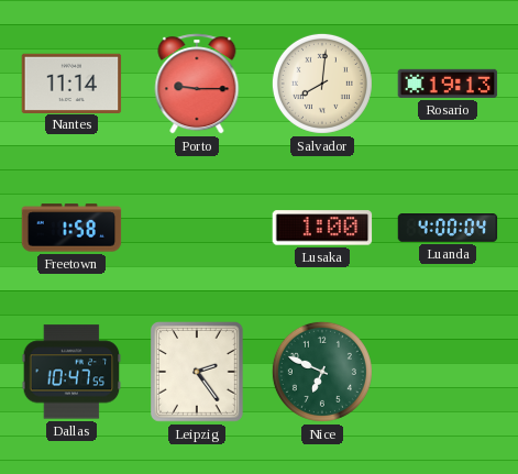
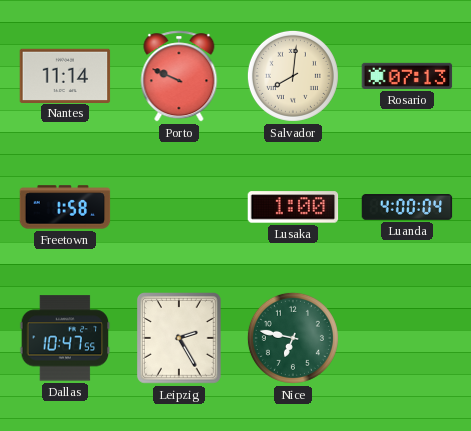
Porto: 9:15 -> 9:49
Rosario: 19:13 -> 07:13
Leipzig: 2:24 -> 2:25
Nice: 6:49 -> 6:47
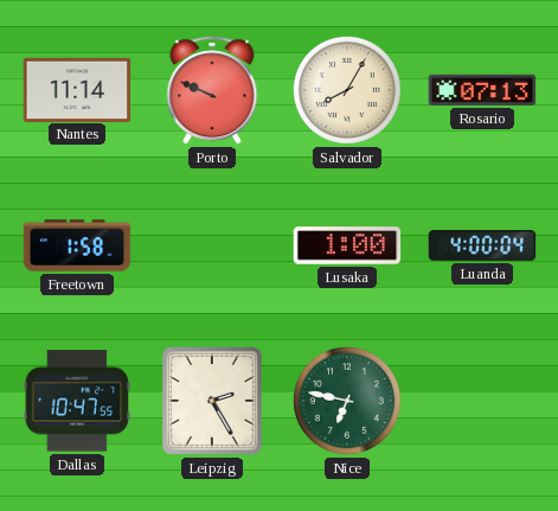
Salvador: 8:01 -> 8:05
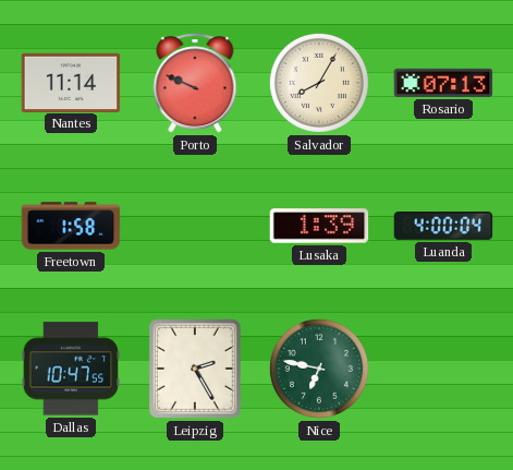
Lusaka: 1:00 -> 1:39
